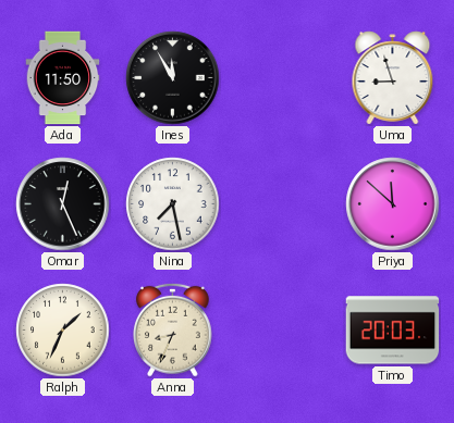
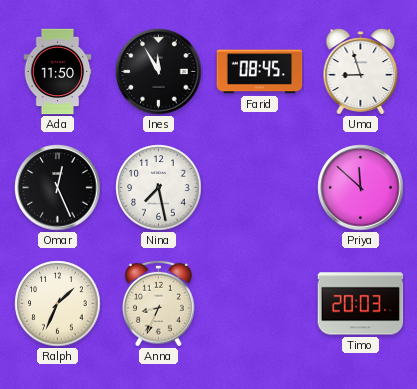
Farid: none -> 08:45
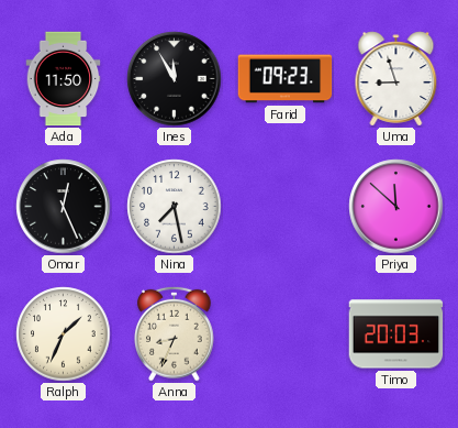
Farid: 08:45 -> 09:23
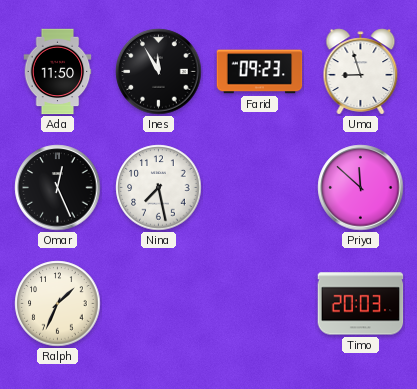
Anna: 8:34 -> none
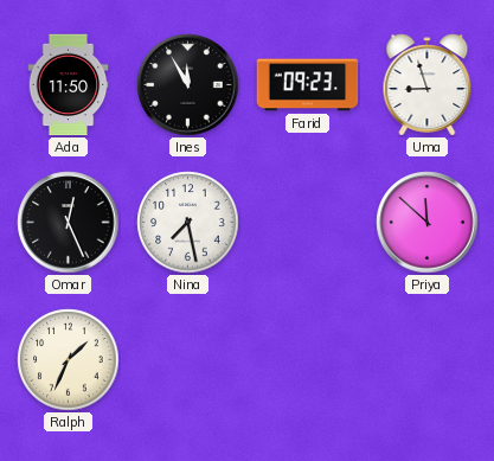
Timo: 20:03 -> none
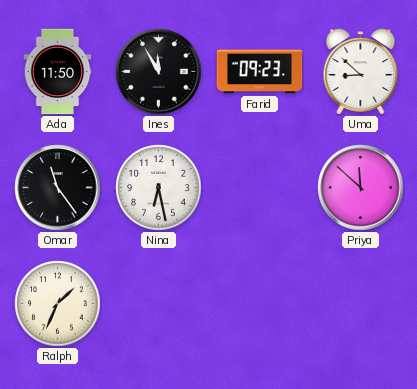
Uma: 8:57 -> 8:52
Omar: 12:26 -> 11:24
Nina: 7:28 -> 6:28
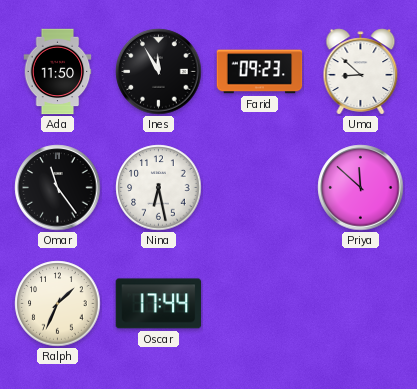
Oscar: none -> 17:44
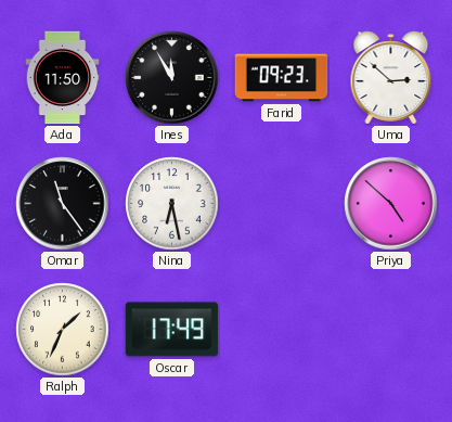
Uma: 8:52 -> 2:52
Priya: 11:52 -> 4:52
Oscar: 17:44 -> 17:49
